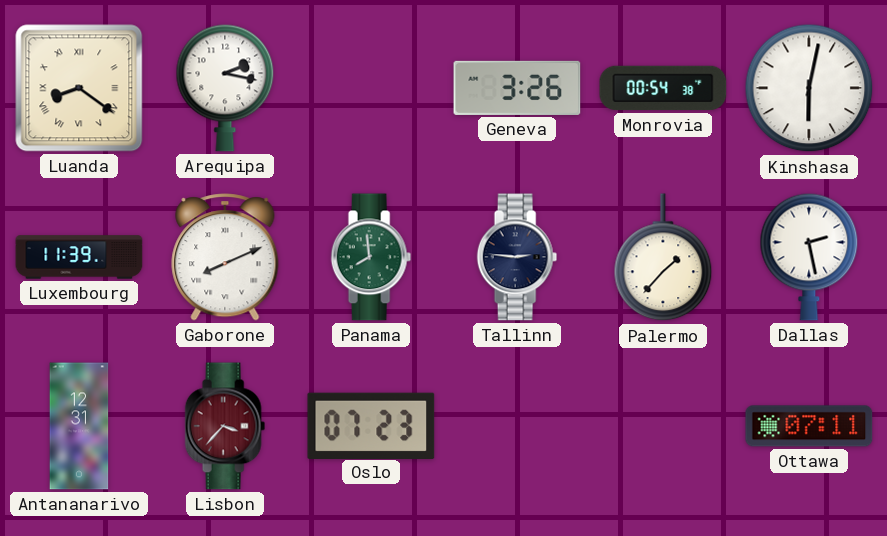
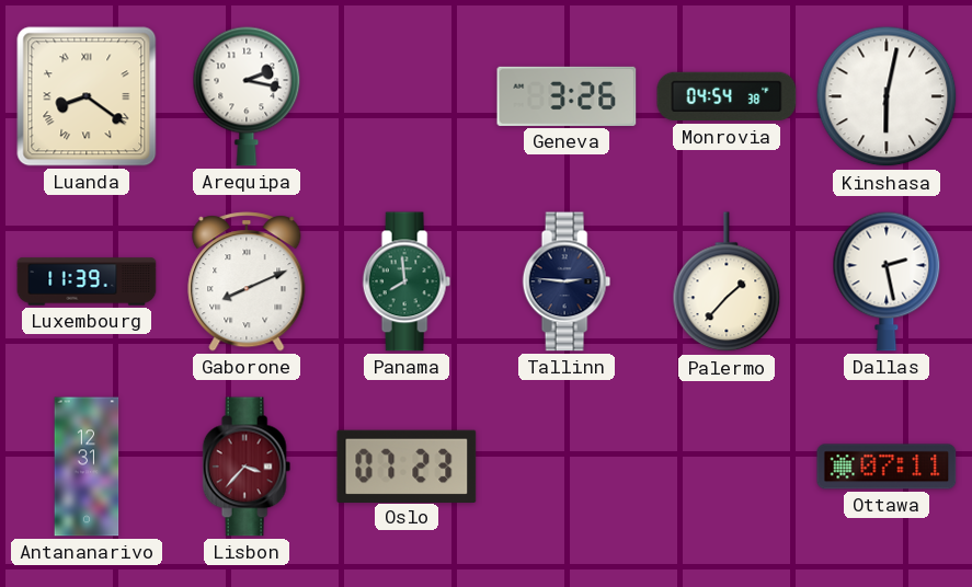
Monrovia: 00:54 -> 04:54
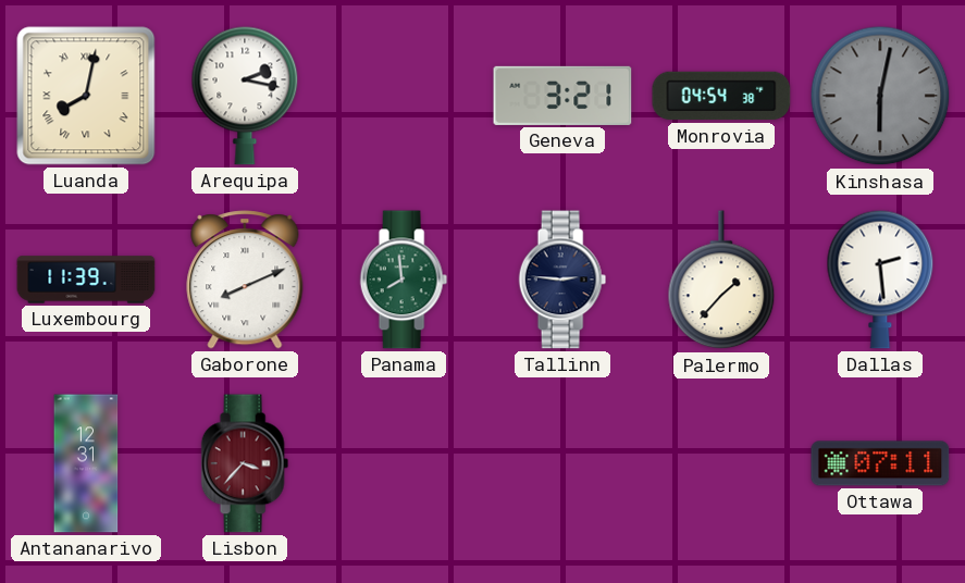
Luanda: 8:21 -> 8:02
Geneva: 3:26 -> 3:21
Kinshasa dial: white -> grey
Dallas: 2:28 -> 2:29
Oslo: 07:23 -> none
